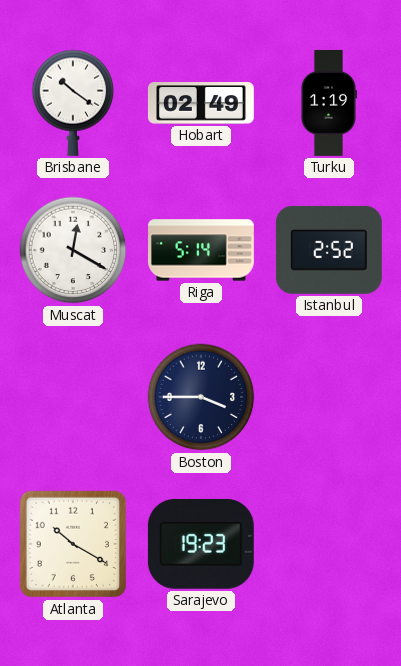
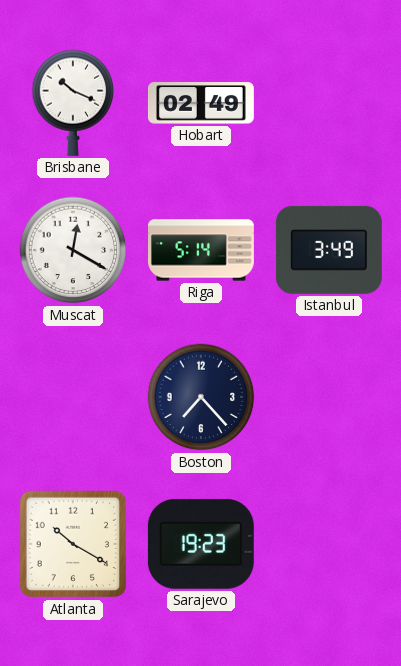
Brisbane: 10:21 -> 10:19
Turku: 1:19 -> none
Istanbul: 2:52 -> 3:49
Boston: 3:45 -> 7:23
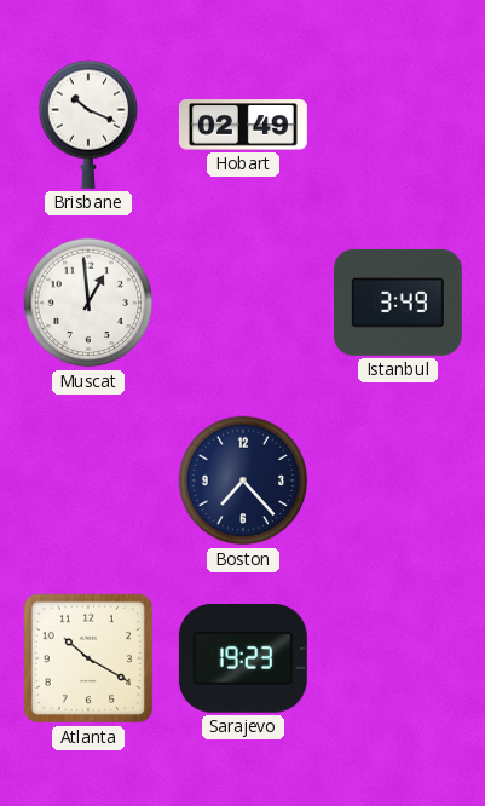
Muscat: 12:20 -> 12:59
Riga: 5:14 -> none
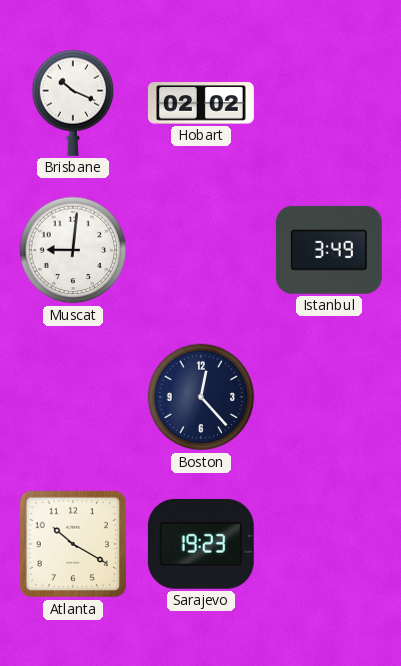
Hobart: 02:49 -> 02:02
Muscat: 12:59 -> 9:01
Boston: 7:23 -> 12:23
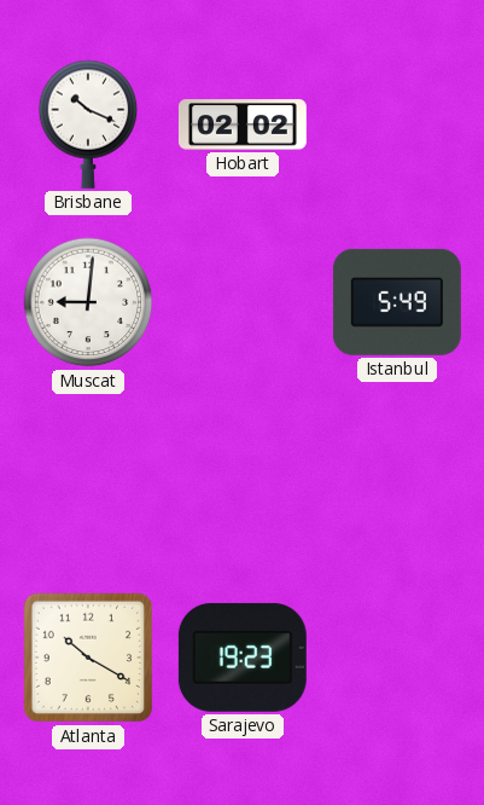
Istanbul: 3:49 -> 5:49
Boston: 12:23 -> none
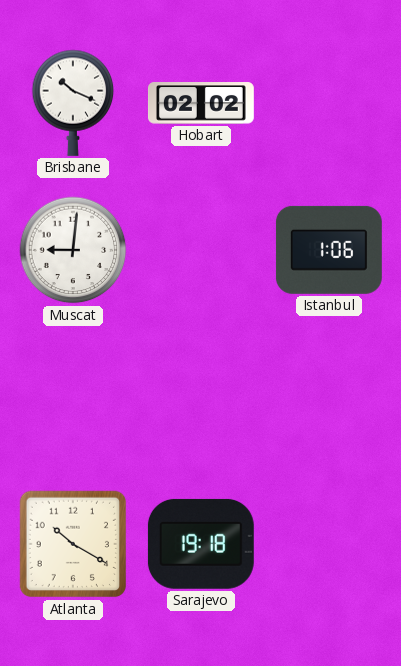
Istanbul: 5:49 -> 1:06
Sarajevo: 19:23 -> 19:18
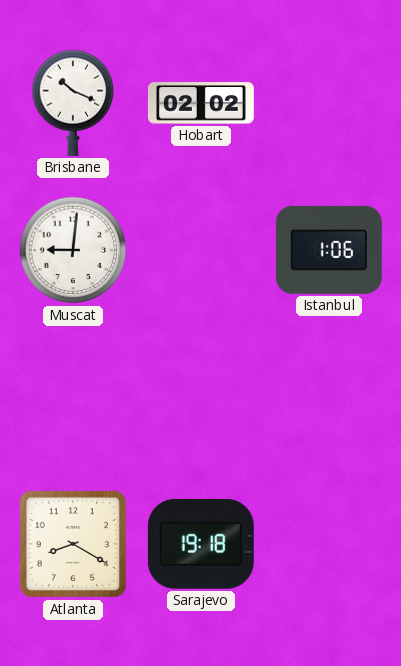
Atlanta: 10:20 -> 8:20
